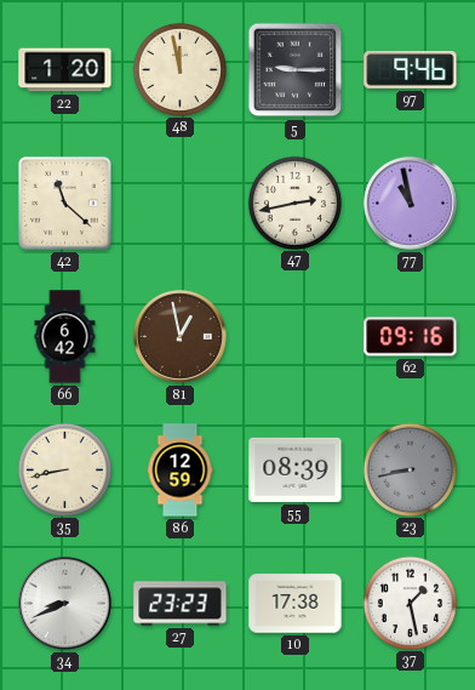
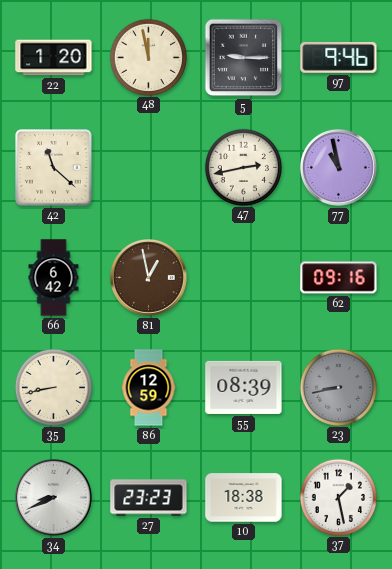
10: 17:38 -> 18:38
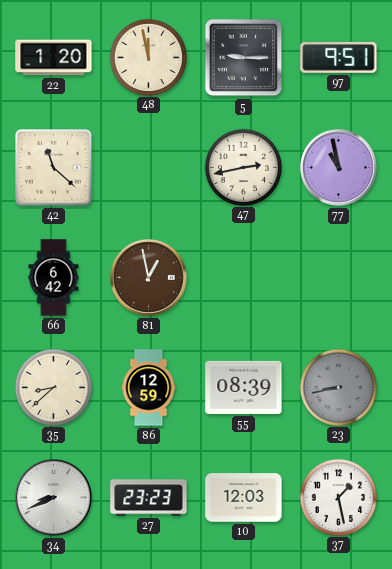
97: 9:46 -> 9:51
62: 09:16 -> none
35: 8:43 -> 8:38
10: 18:38 -> 12:03
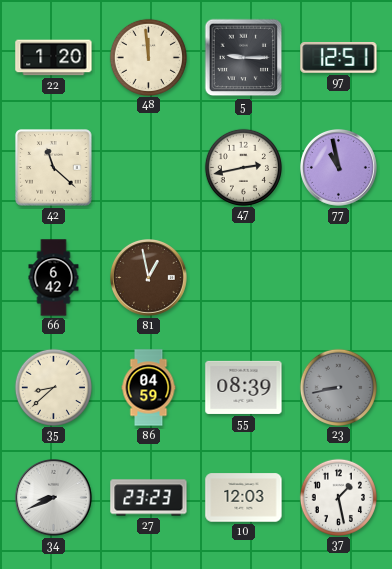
48: 11:58 -> 11:59
97: 9:51 -> 12:51
86: 12:59 -> 04:59
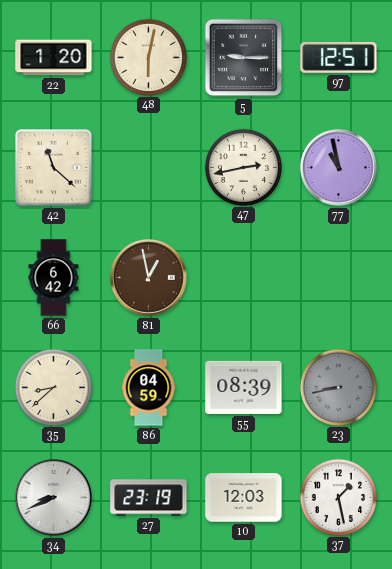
48: 11:59 -> 6:02
27: 23:23 -> 23:19
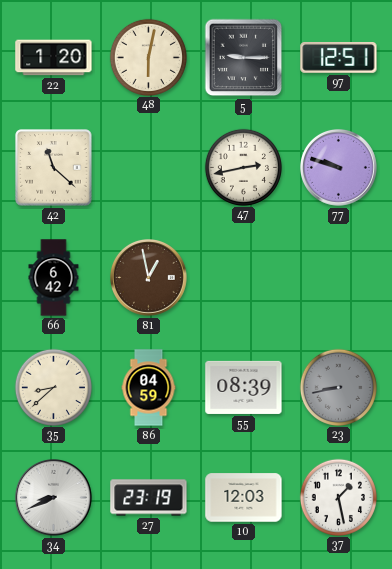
77: 10:58 -> 9:48
